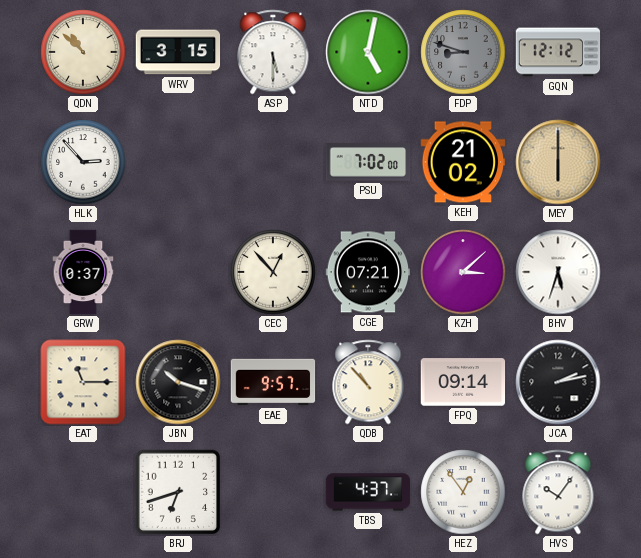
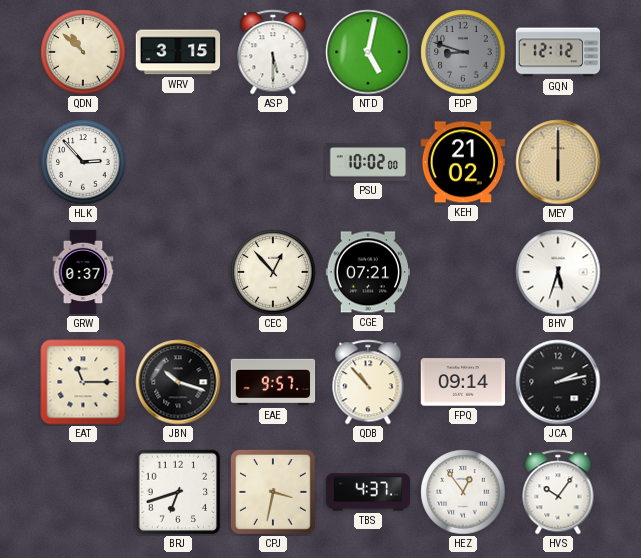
PSU: 7:02 -> 10:02
KZH: 3:08 -> none
CPJ: none -> 3:32
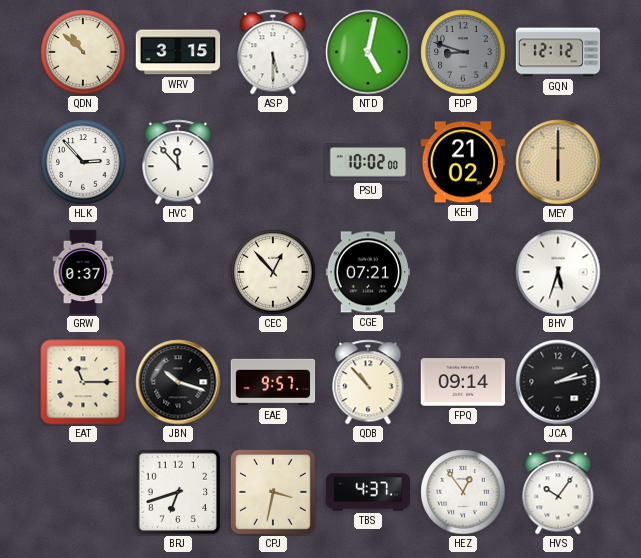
HVC: none -> 11:53
